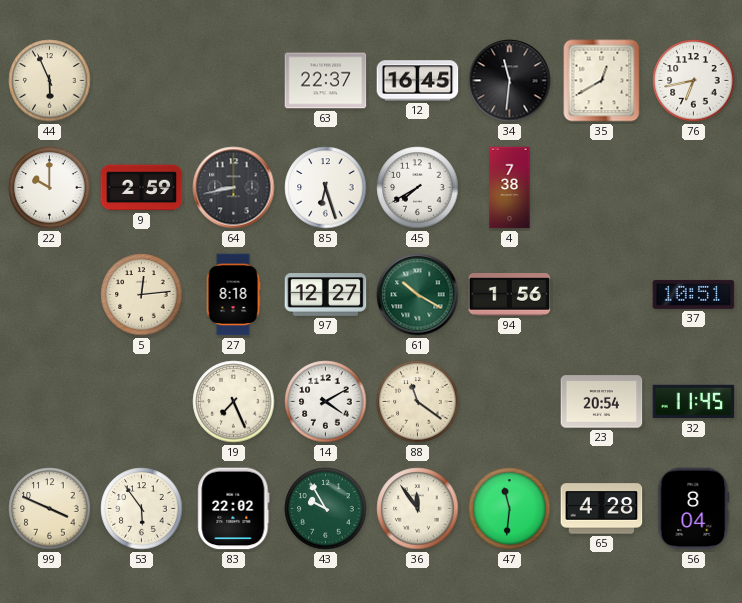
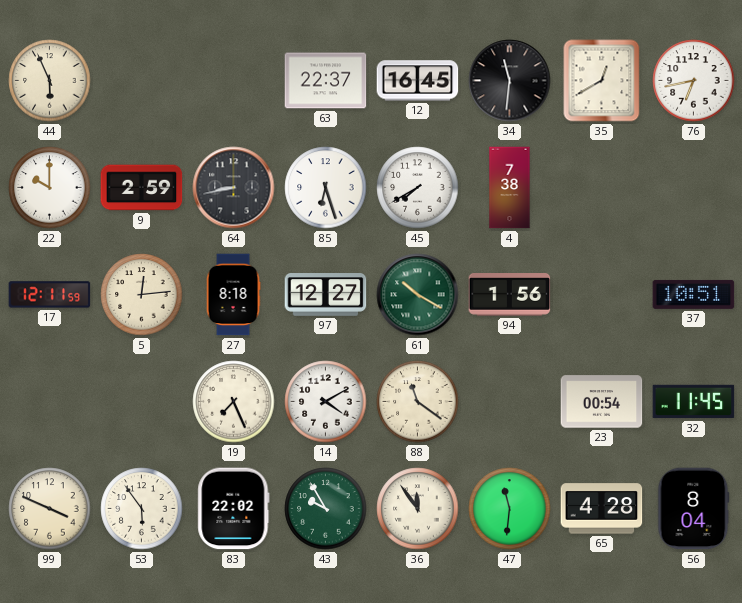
17: none -> 12:11
23: 20:54 -> 00:54
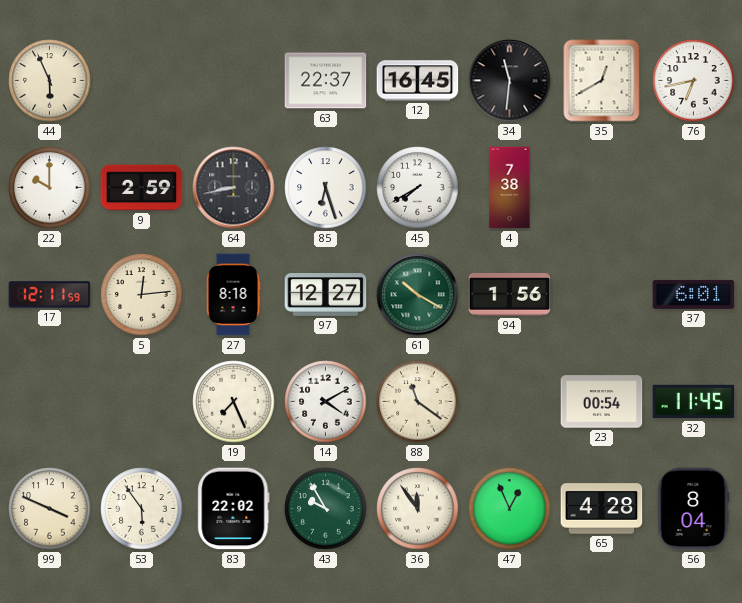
37: 10:51 -> 6:01
47: 11:31 -> 12:56
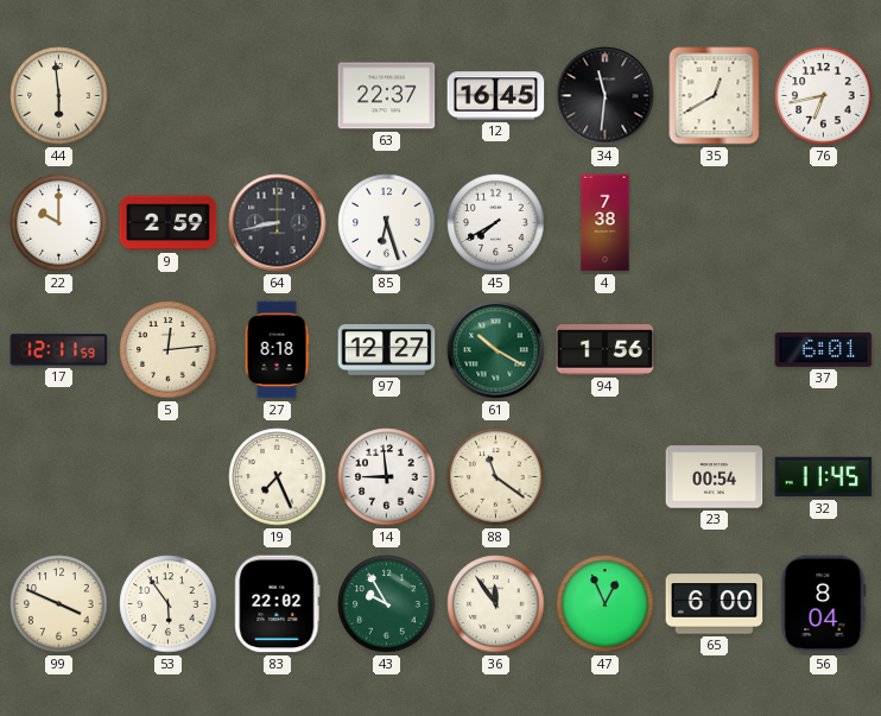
44: 5:56 -> 5:59
14: 4:10 -> 8:59
65: 4:28 -> 6:00
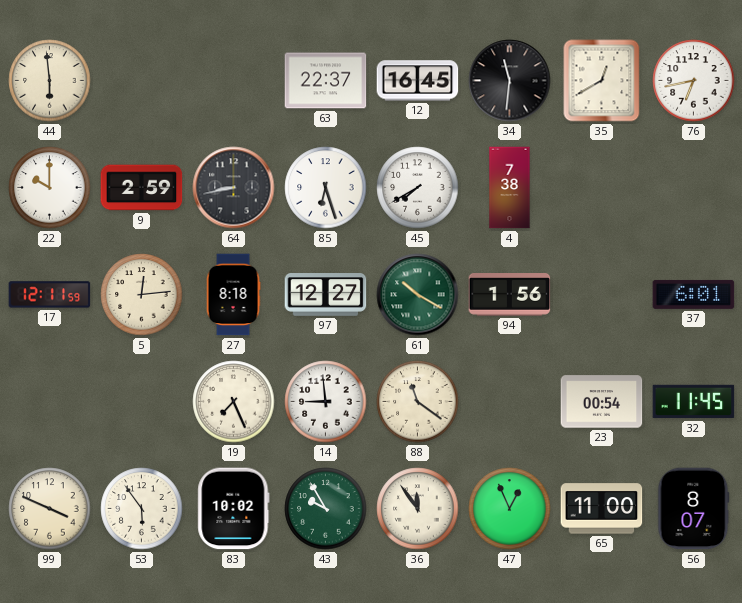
83: 22:02 -> 10:02
65: 6:00 -> 11:00
56: 8:04 -> 8:07
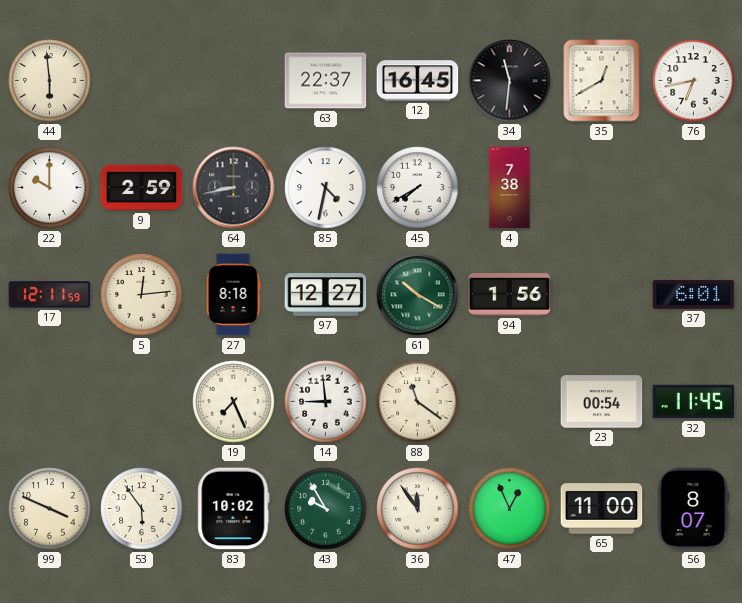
85: 6:27 -> 4:32
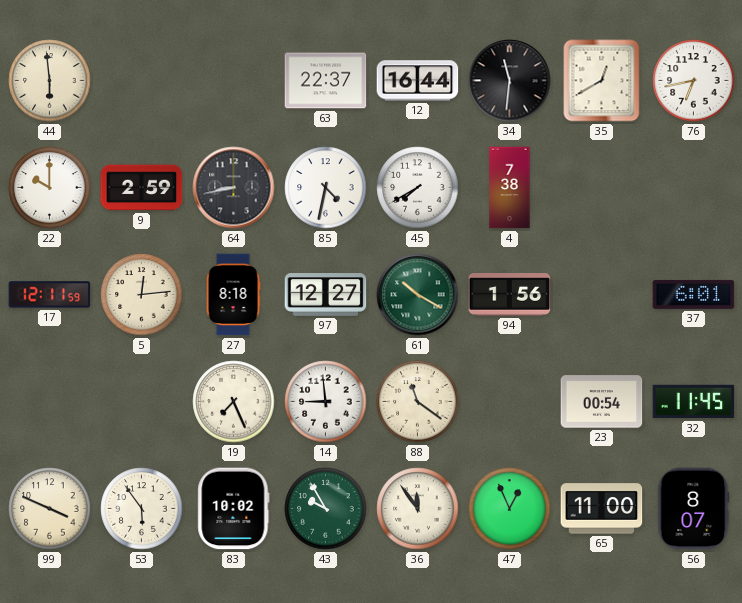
12: 16:45 -> 16:44
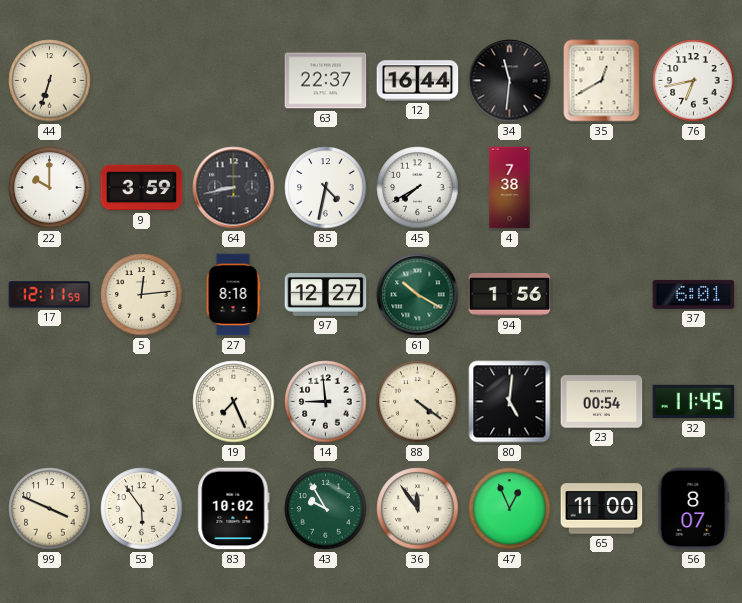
44: 5:59 -> 6:33
9: 2:59 -> 3:59
88: 11:21 -> 4:21
80: none -> 5:01
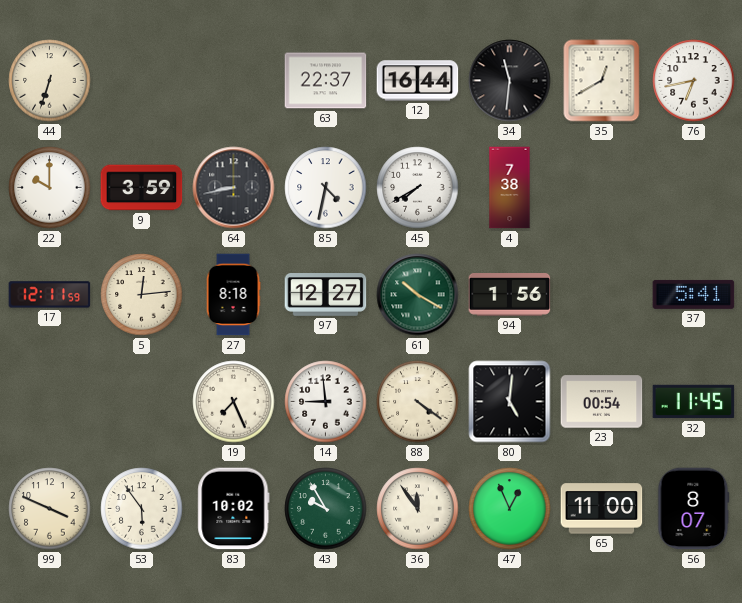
37: 6:01 -> 5:41
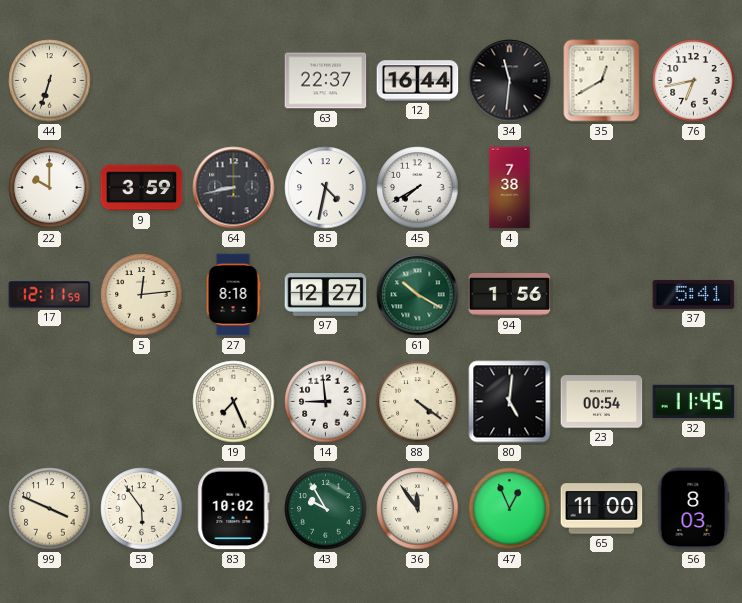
56: 8:07 -> 8:03
